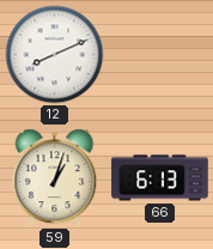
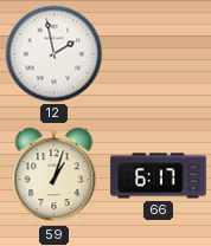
12: 8:11 -> 1:58
66: 6:13 -> 6:17
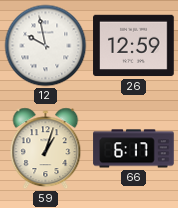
12: 1:58 -> 9:58
26: none -> 12:59
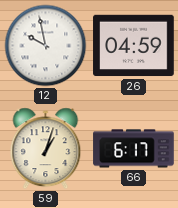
26: 12:59 -> 04:59
